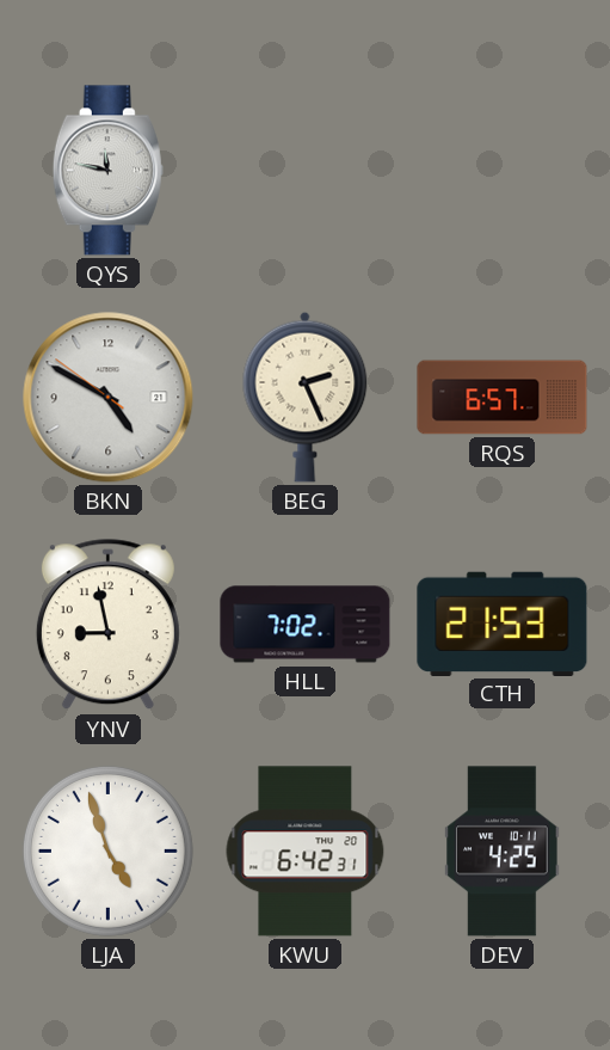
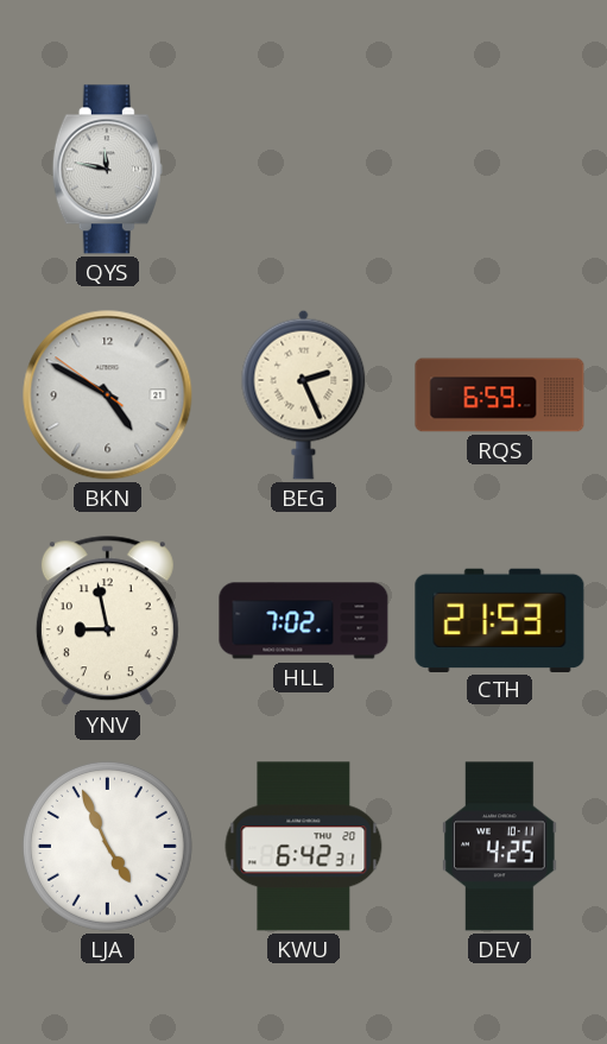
RQS: 6:57 -> 6:59
LJA: 4:57 -> 4:56
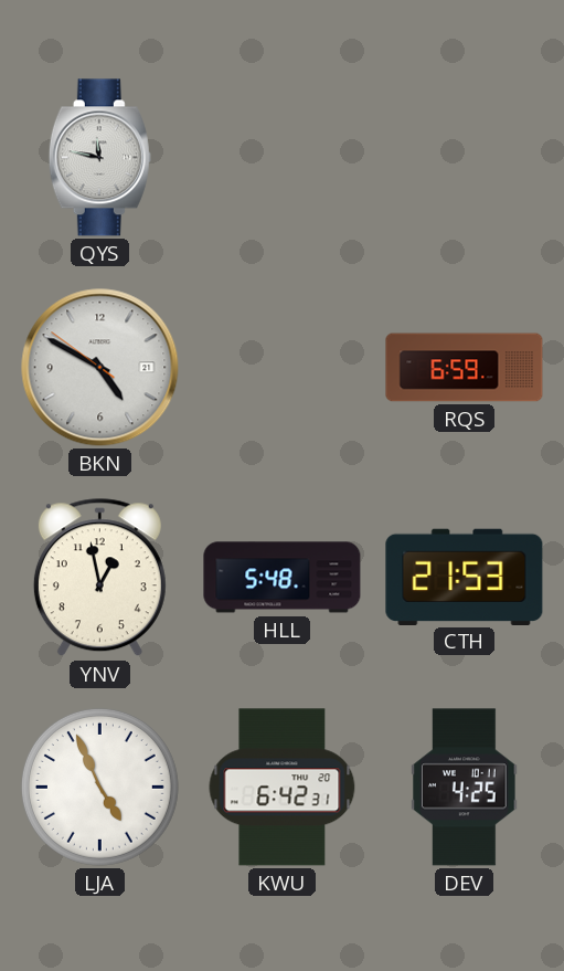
BEG: 2:26 -> none
YNV: 8:58 -> 12:58
HLL: 7:02 -> 5:48
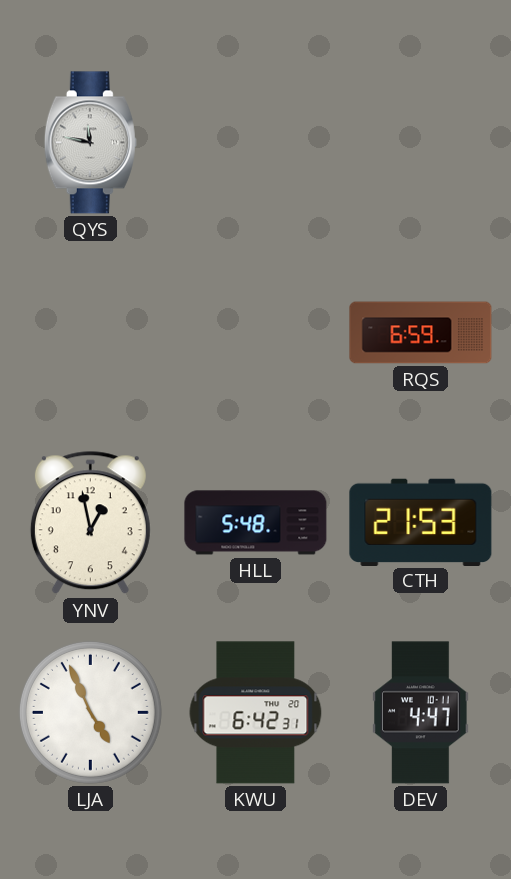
BKN: 4:49 -> none
DEV: 4:25 -> 4:47
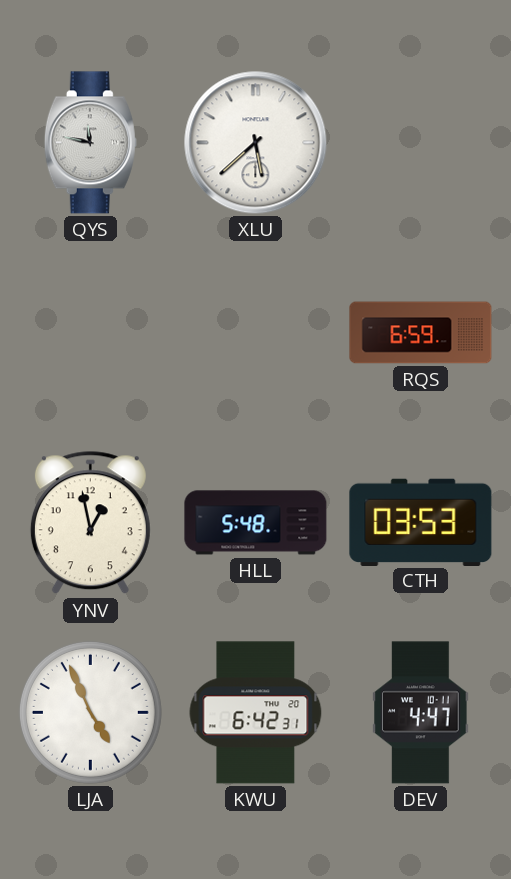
XLU: none -> 5:38
CTH: 21:53 -> 03:53
